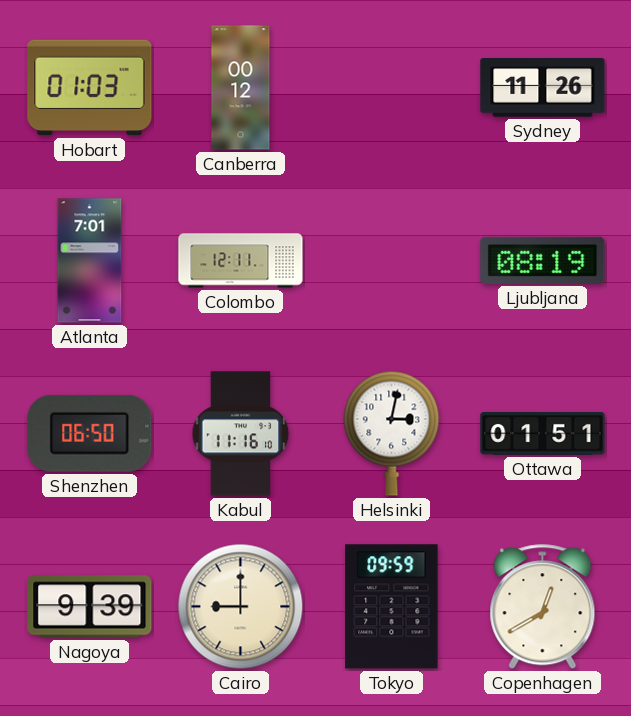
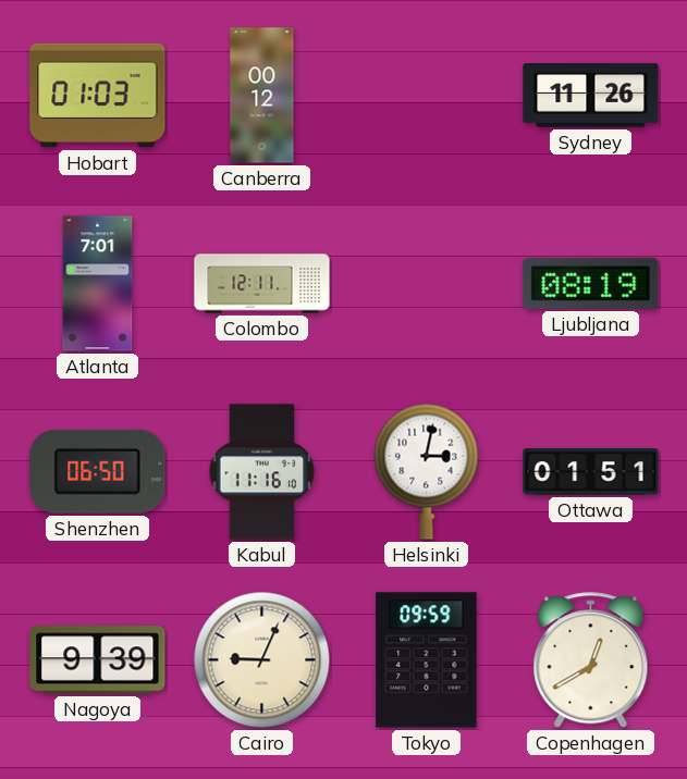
Cairo: 9:00 -> 9:04
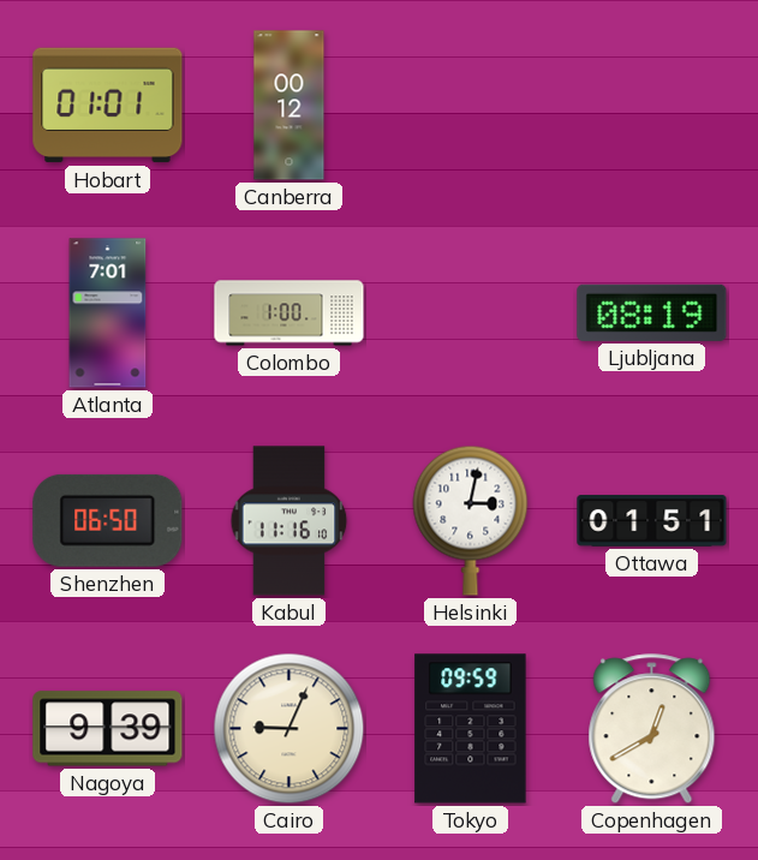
Hobart: 01:03 -> 01:01
Sydney: 11:26 -> none
Colombo: 12:11 -> 1:00
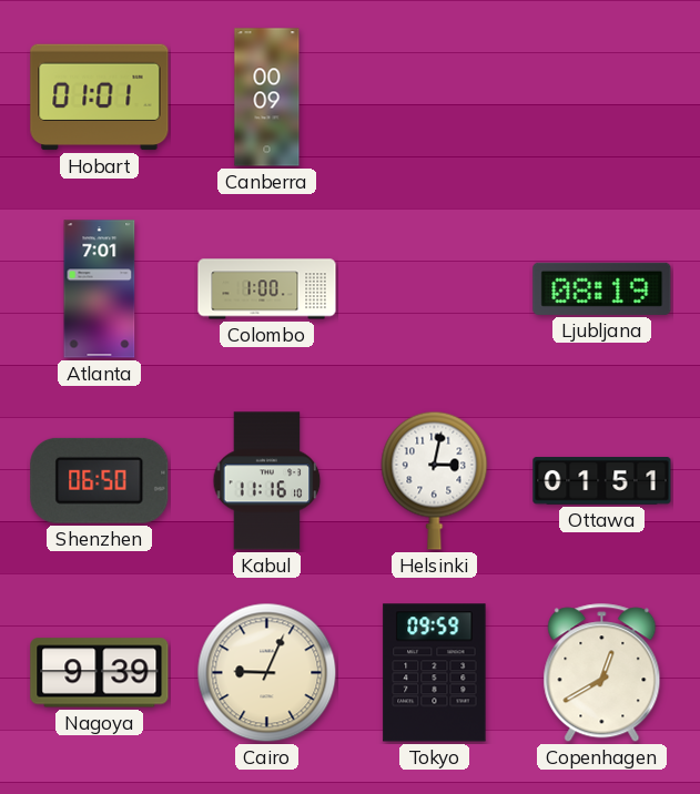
Canberra: 00:12 -> 00:09
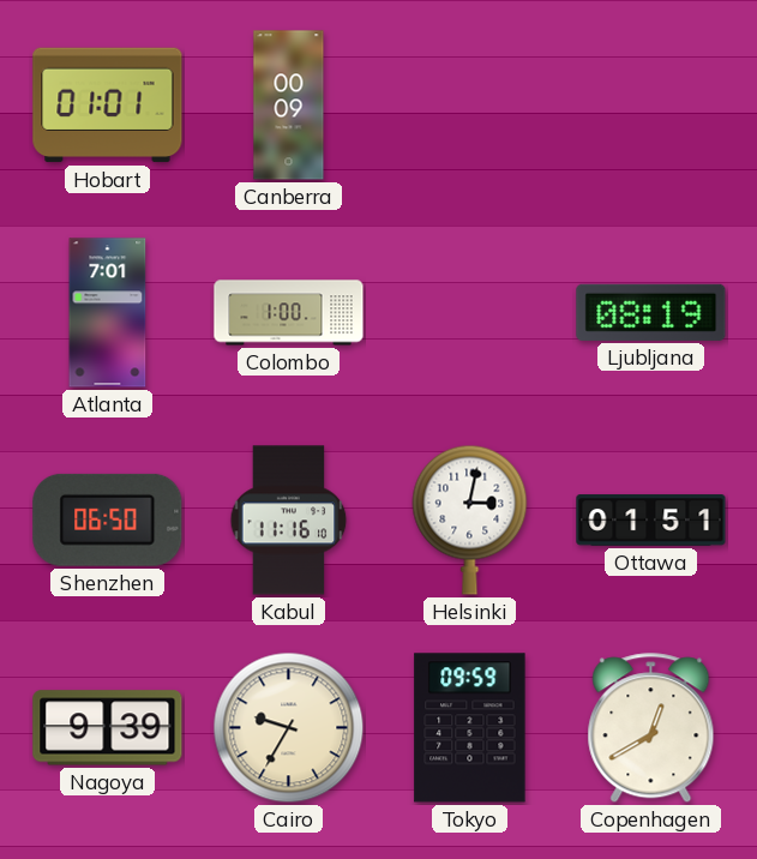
Cairo: 9:04 -> 9:35
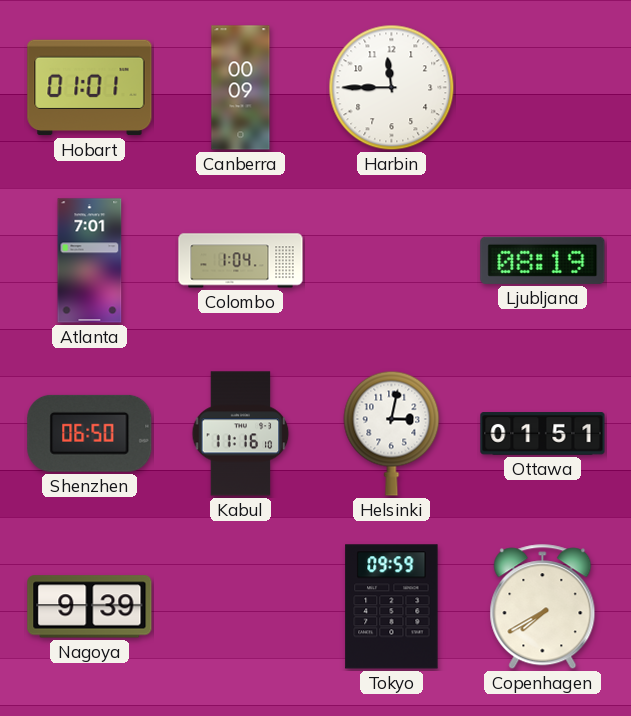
Harbin: none -> 11:45
Colombo: 1:00 -> 1:04
Cairo: 9:35 -> none
Copenhagen: 12:40 -> 7:40
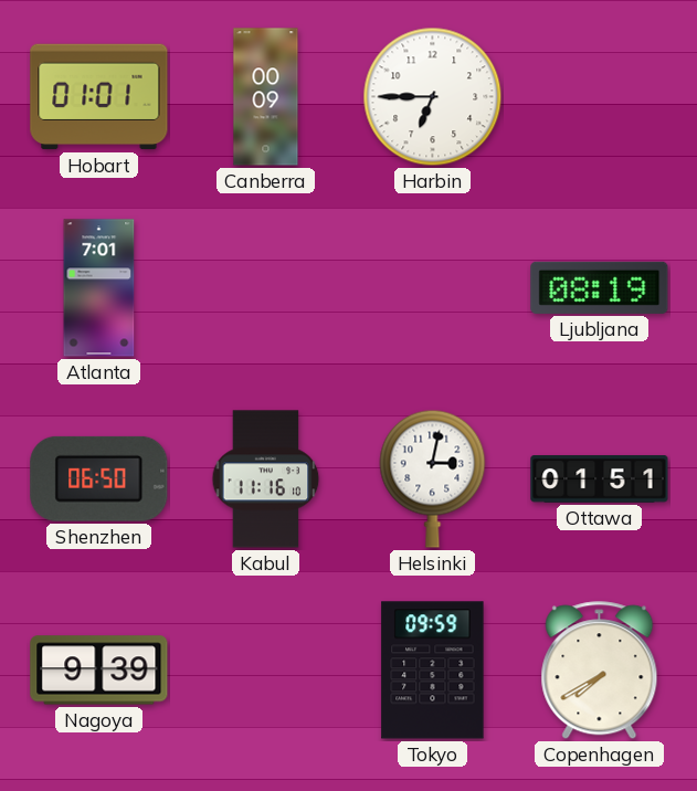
Harbin: 11:45 -> 6:45
Colombo: 1:04 -> none
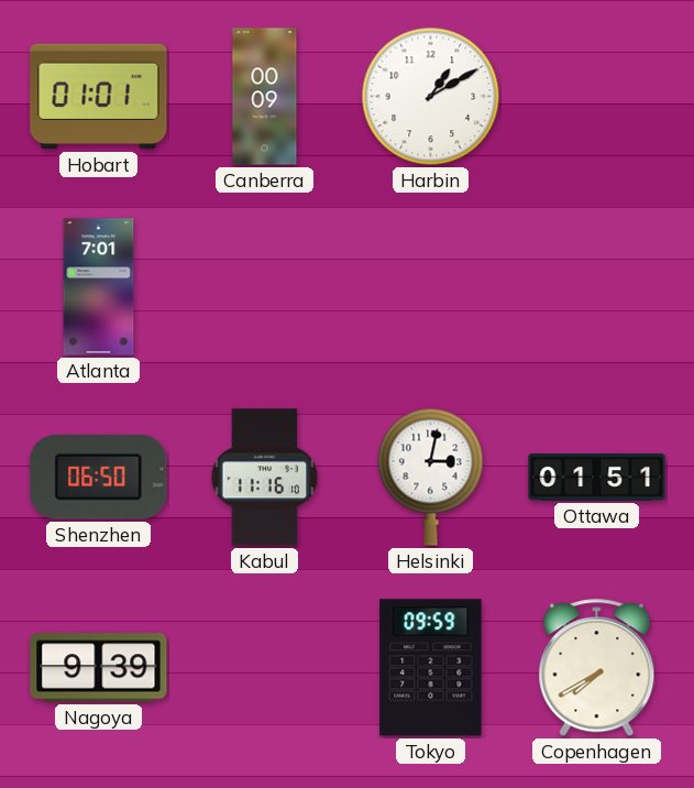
Harbin: 6:45 -> 1:10
Ljubljana: 08:19 -> none
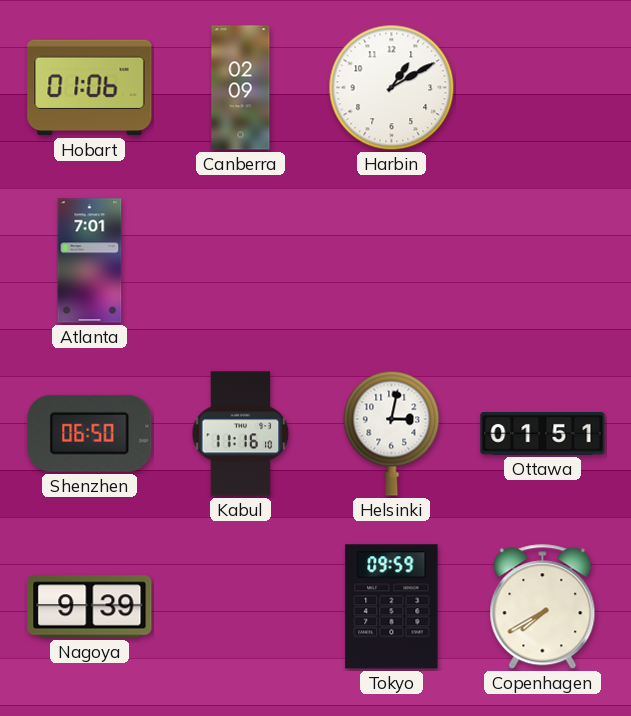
Hobart: 01:01 -> 01:06
Canberra: 00:09 -> 02:09
